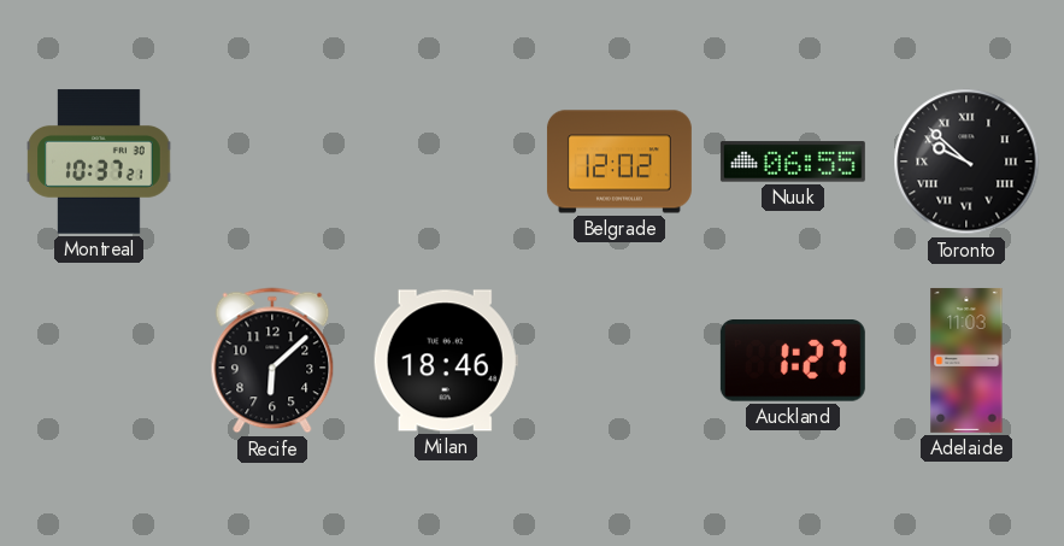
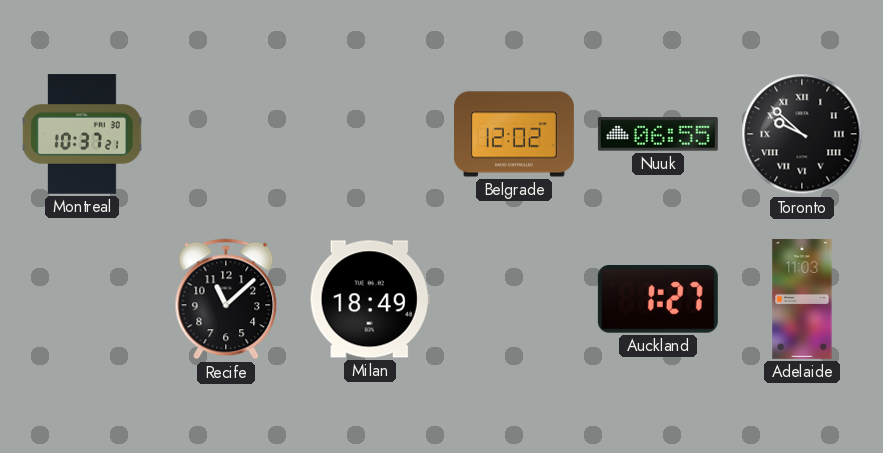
Recife: 6:08 -> 11:08
Milan: 18:46 -> 18:49
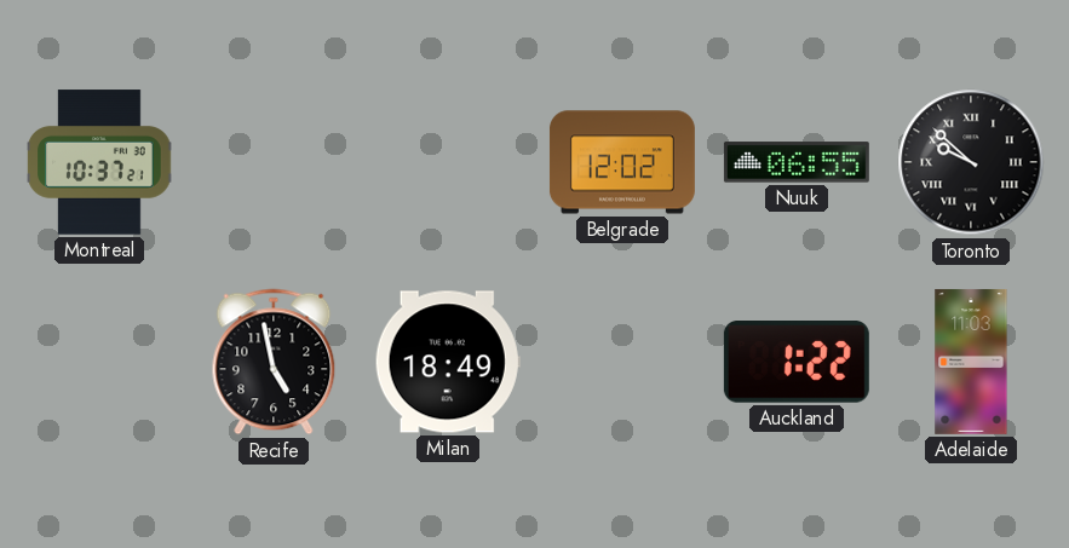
Recife: 11:08 -> 4:58
Auckland: 1:27 -> 1:22
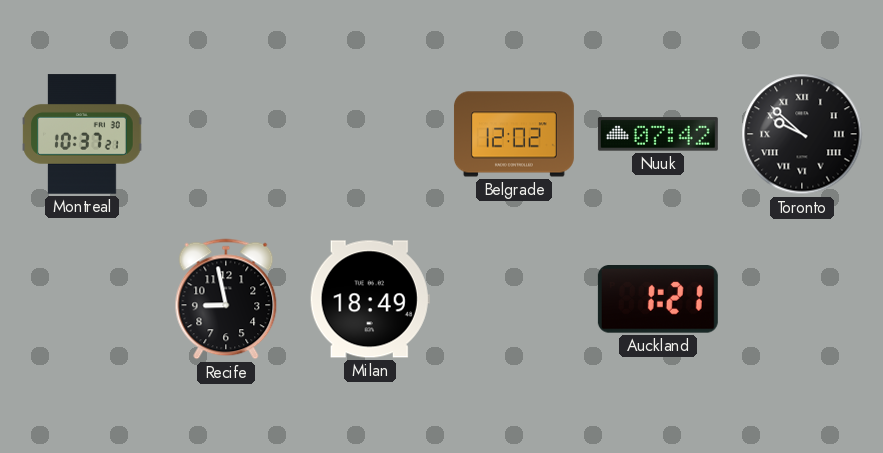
Nuuk: 06:55 -> 07:42
Recife: 4:58 -> 8:58
Auckland: 1:22 -> 1:21
Adelaide: 11:03 -> none
